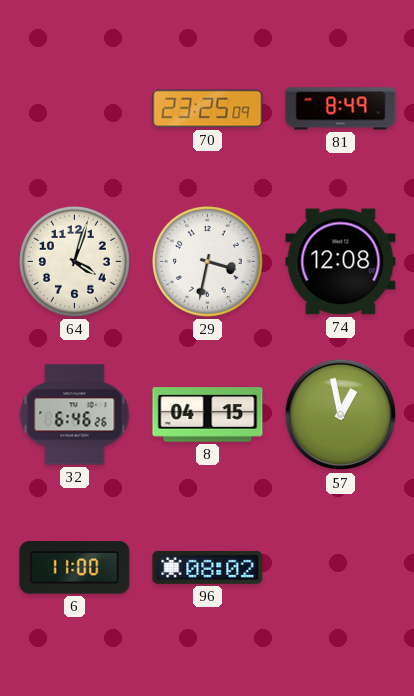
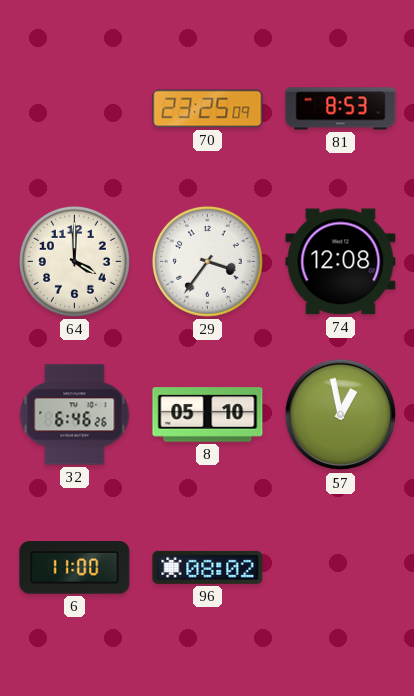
81: 8:49 -> 8:53
64: 4:03 -> 4:00
29: 3:32 -> 3:36
8: 04:15 -> 05:10
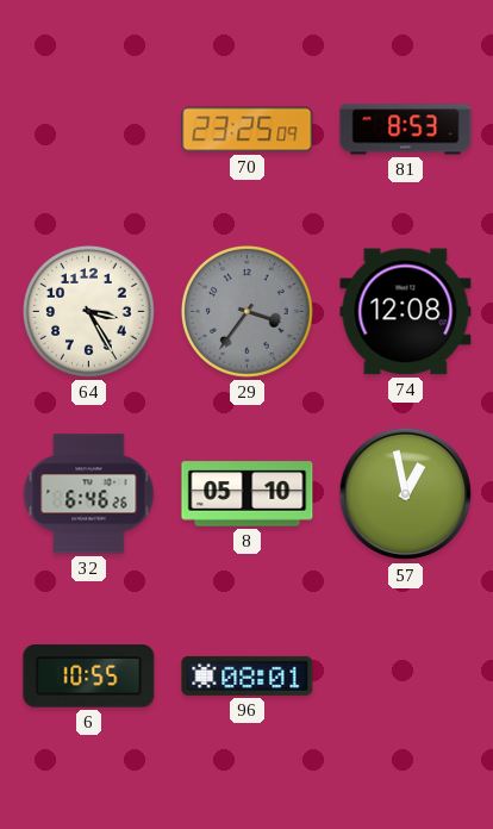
64: 4:00 -> 3:25
29 dial: white -> grey
6: 11:00 -> 10:55
96: 08:02 -> 08:01
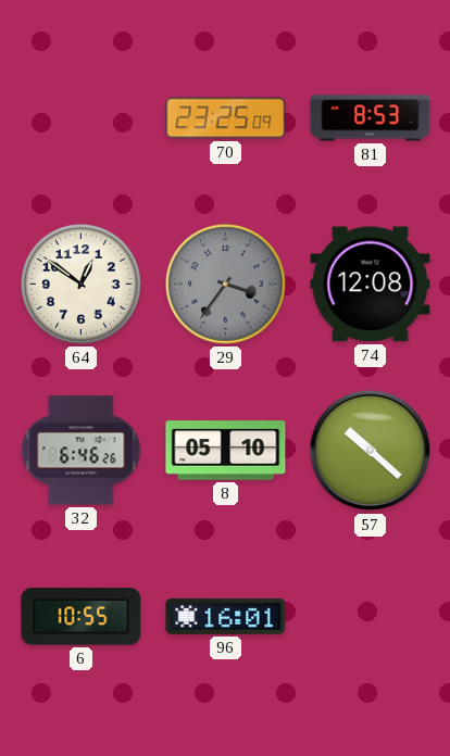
64: 3:25 -> 12:51
57: 12:58 -> 10:22
96: 08:01 -> 16:01
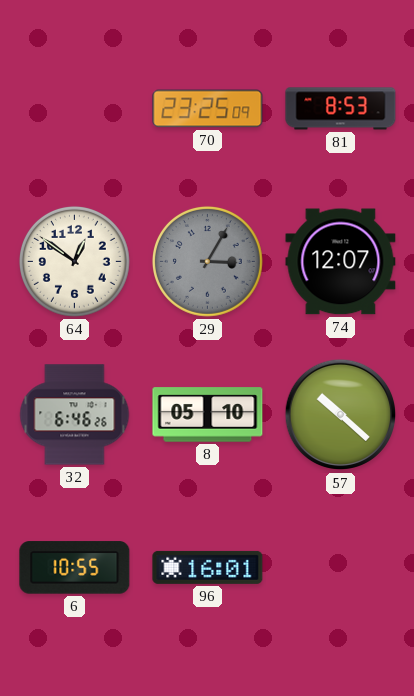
29: 3:36 -> 3:05
74: 12:08 -> 12:07
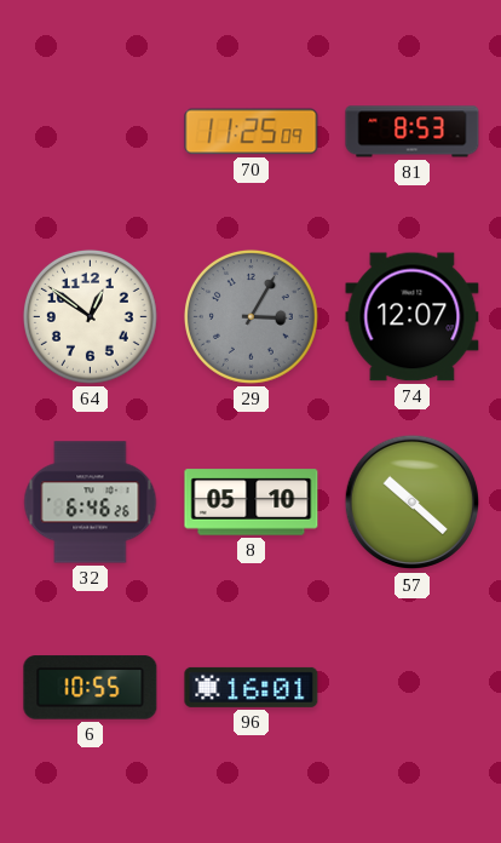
70: 23:25 -> 11:25
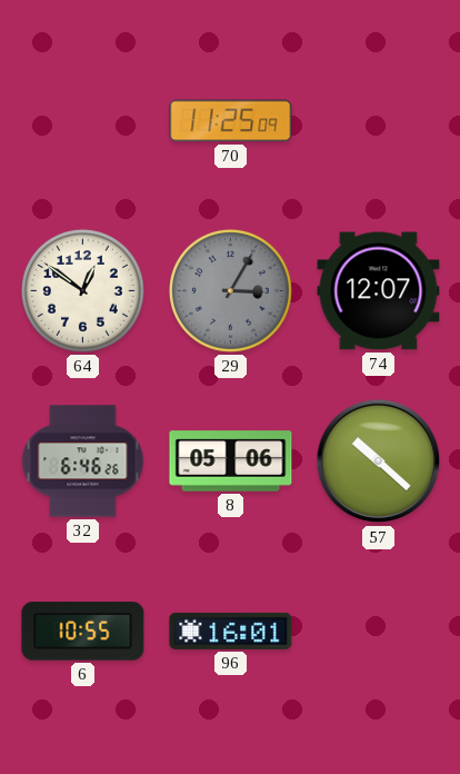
81: 8:53 -> none
8: 05:10 -> 05:06
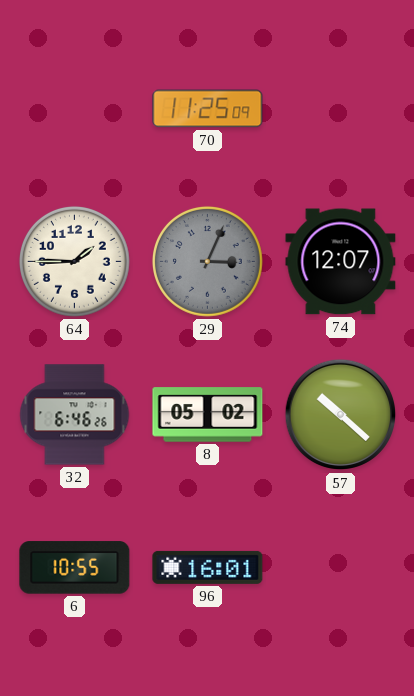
64: 12:51 -> 1:45
29: 3:05 -> 3:04
8: 05:06 -> 05:02
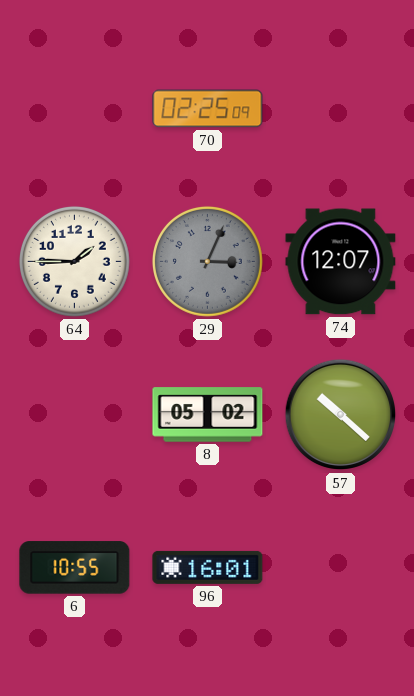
70: 11:25 -> 02:25
32: 6:46 -> none
